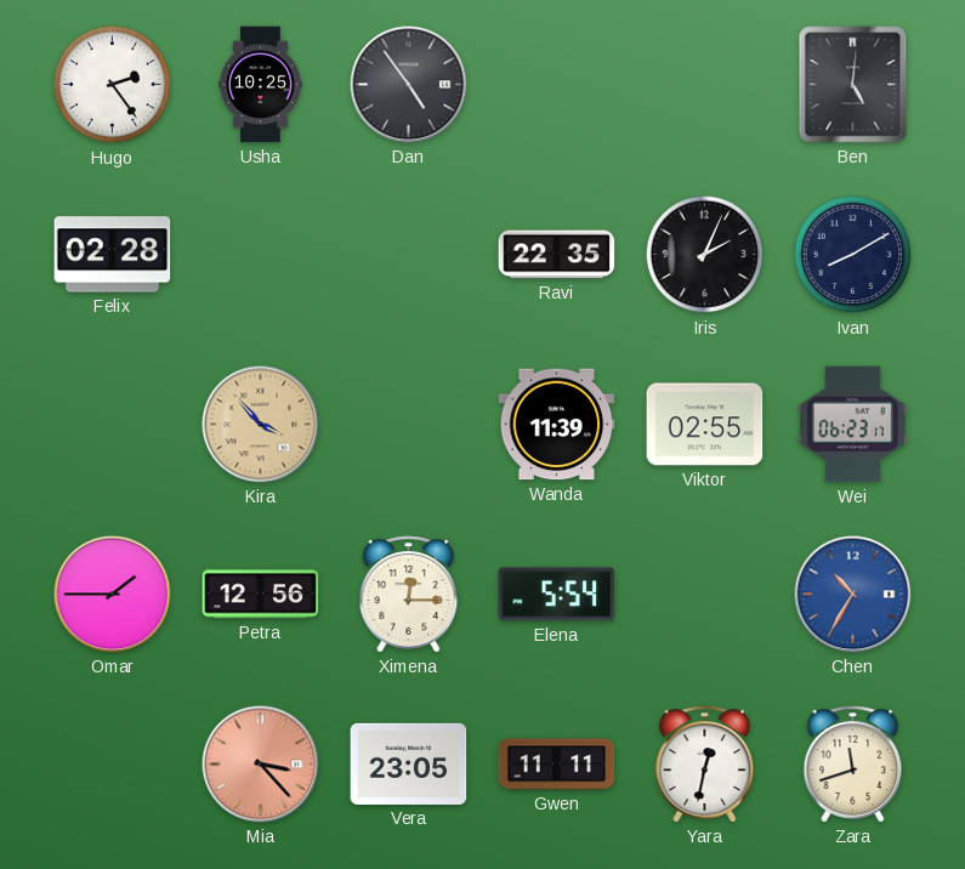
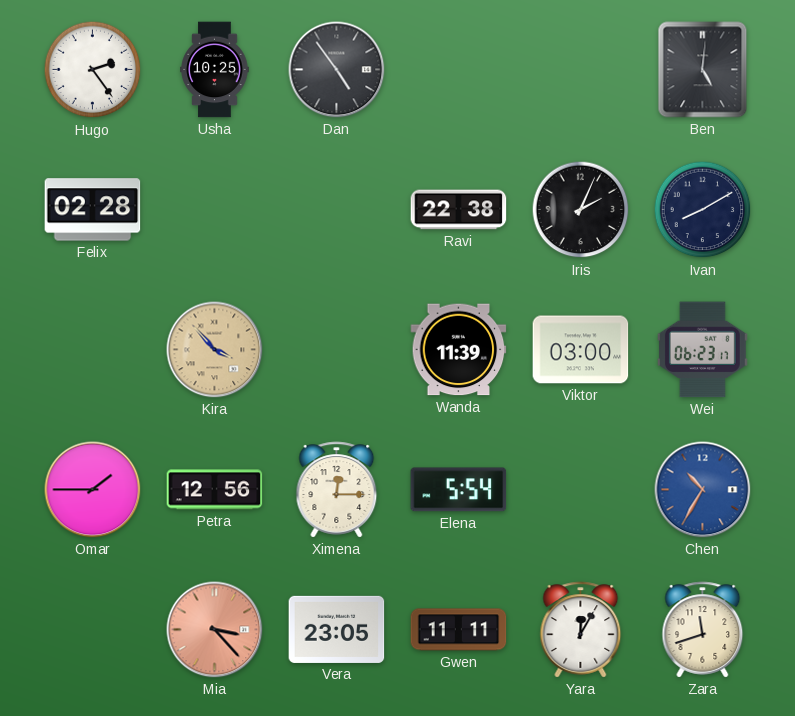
Ravi: 22:35 -> 22:38
Viktor: 02:55 -> 03:00
Yara: 12:32 -> 12:05
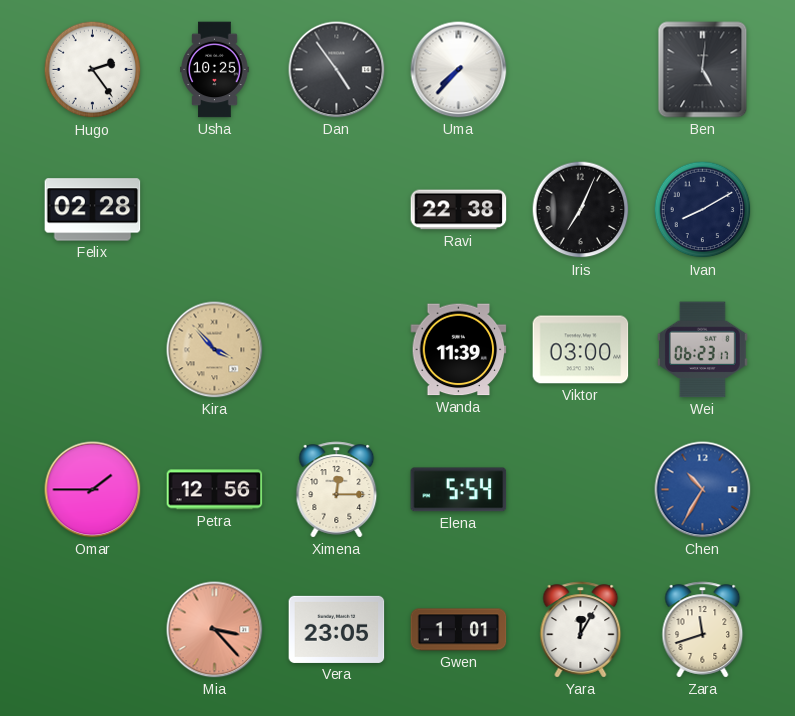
Uma: none -> 7:37
Iris: 2:04 -> 7:04
Gwen: 11:11 -> 1:01
